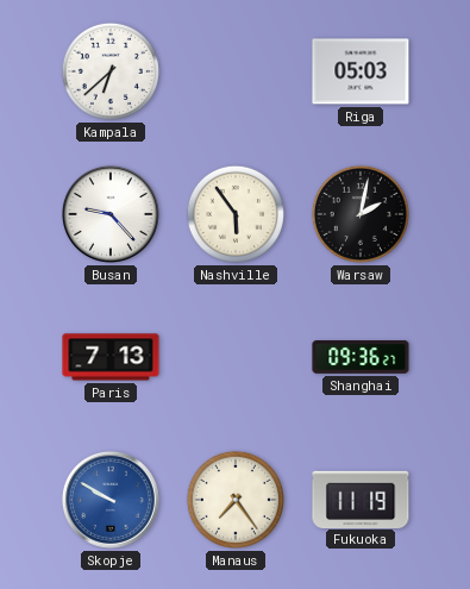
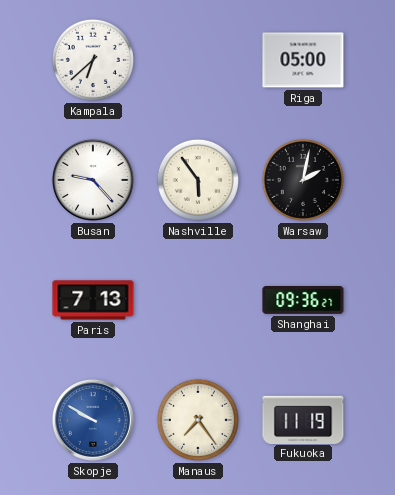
Riga: 05:03 -> 05:00
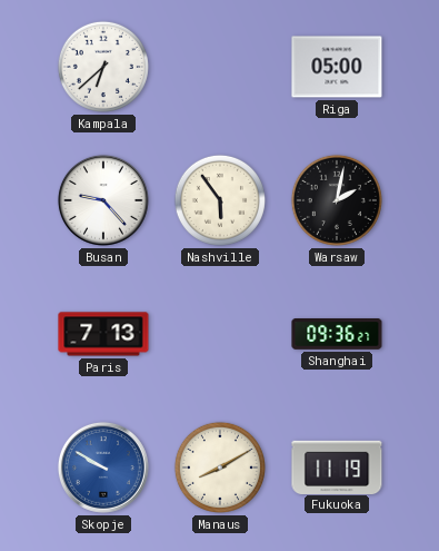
Manaus: 7:24 -> 8:10
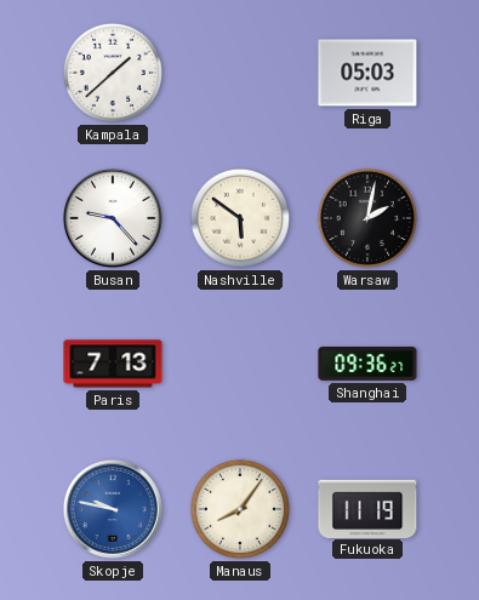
Kampala: 6:38 -> 1:38
Riga: 05:00 -> 05:03
Nashville: 5:54 -> 5:51
Skopje: 9:50 -> 9:47
Manaus: 8:10 -> 8:06
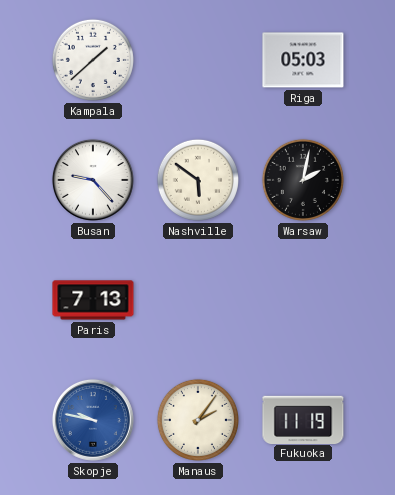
Shanghai: 09:36 -> none
Manaus: 8:06 -> 2:06
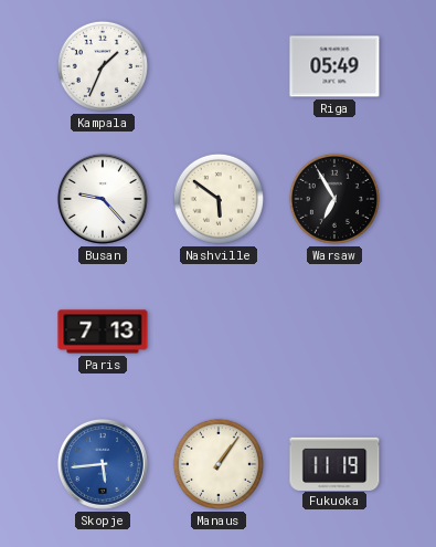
Kampala: 1:38 -> 1:34
Riga: 05:03 -> 05:49
Warsaw: 2:02 -> 6:55
Skopje: 9:47 -> 5:44
Manaus: 2:06 -> 1:06
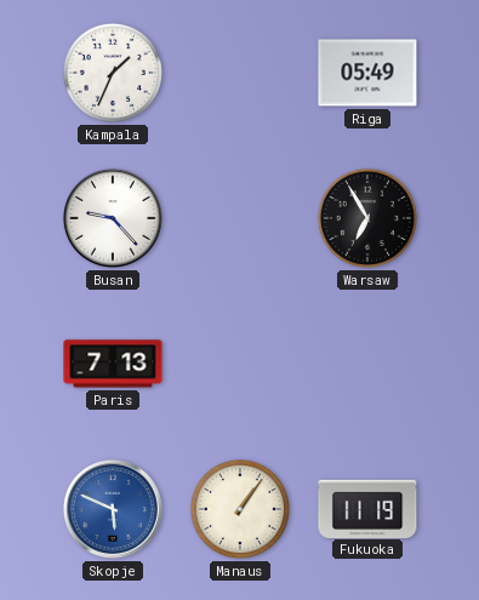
Nashville: 5:51 -> none
Skopje: 5:44 -> 5:49
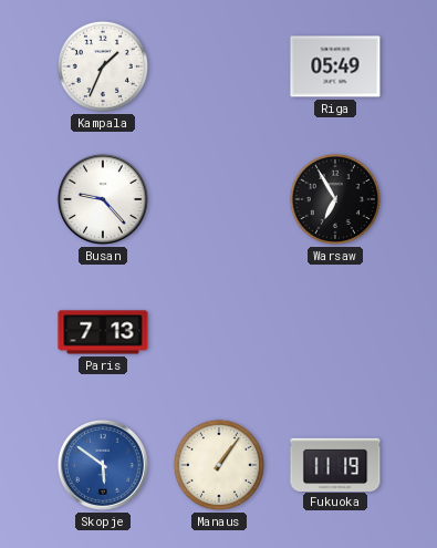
Skopje: 5:49 -> 5:51
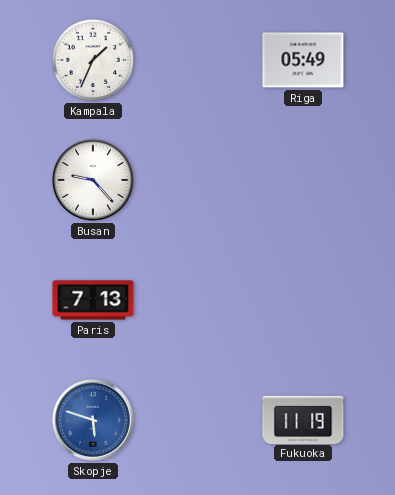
Warsaw: 6:55 -> none
Skopje: 5:51 -> 5:48
Manaus: 1:06 -> none
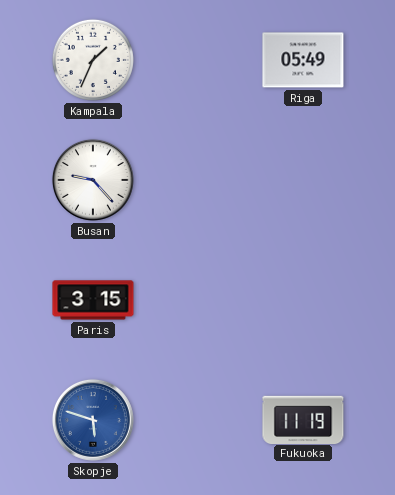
Paris: 7:13 -> 3:15
